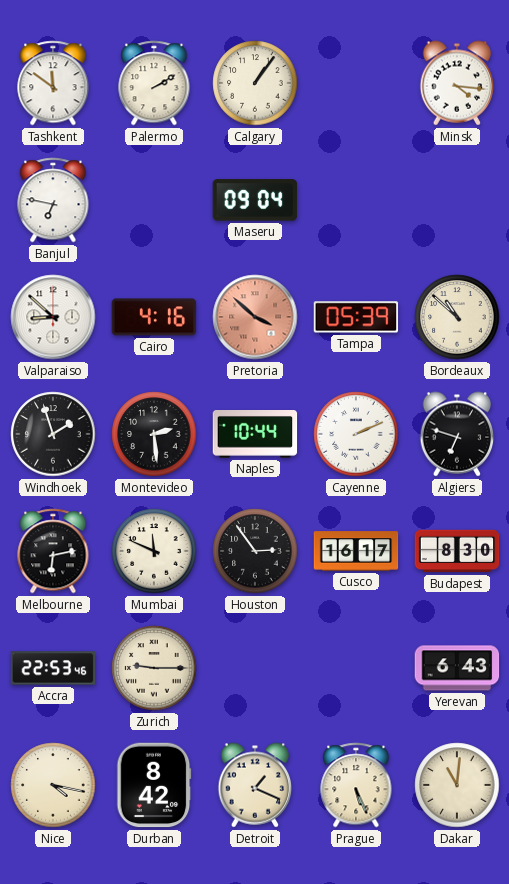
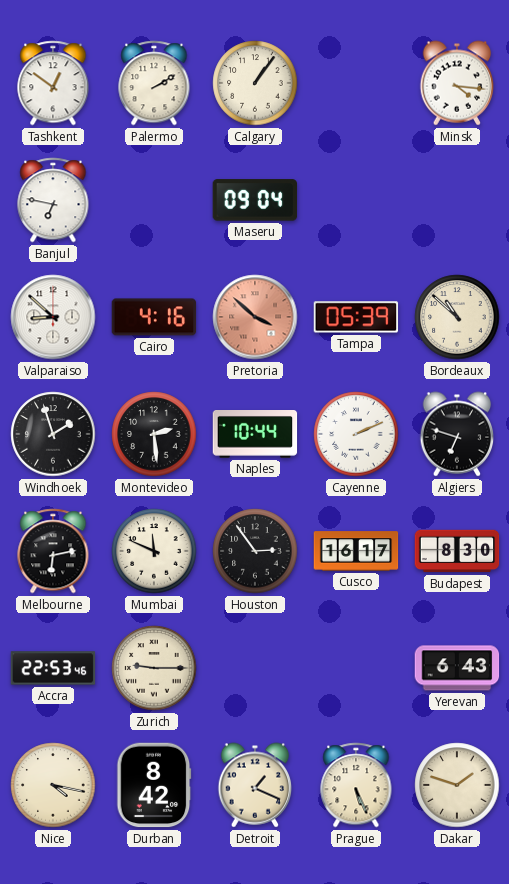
Tashkent: 11:51 -> 12:51
Dakar: 11:01 -> 1:48
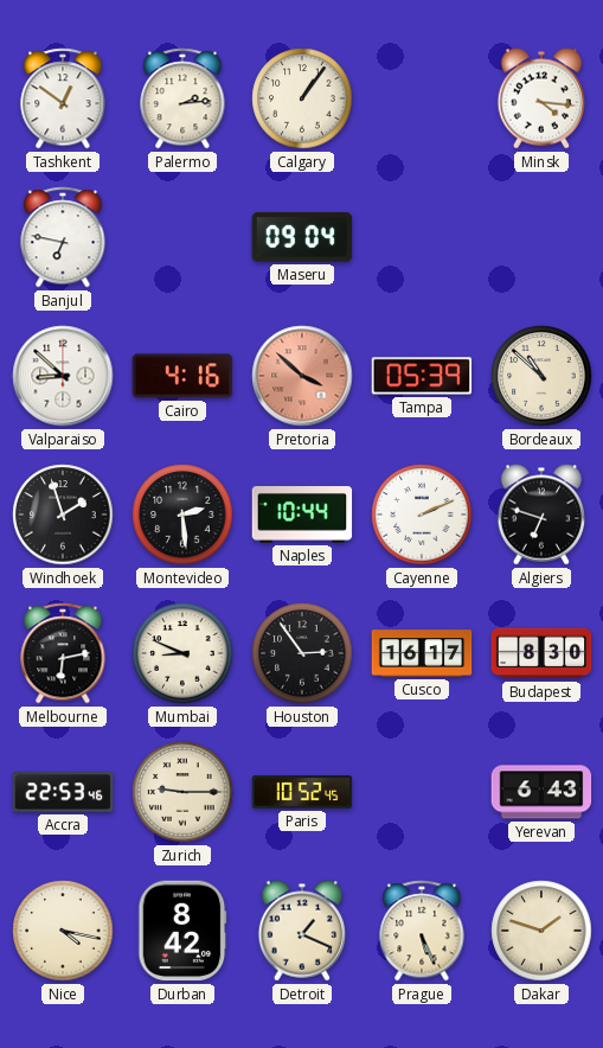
Palermo: 2:10 -> 2:14
Mumbai: 11:49 -> 8:49
Paris: none -> 10:52
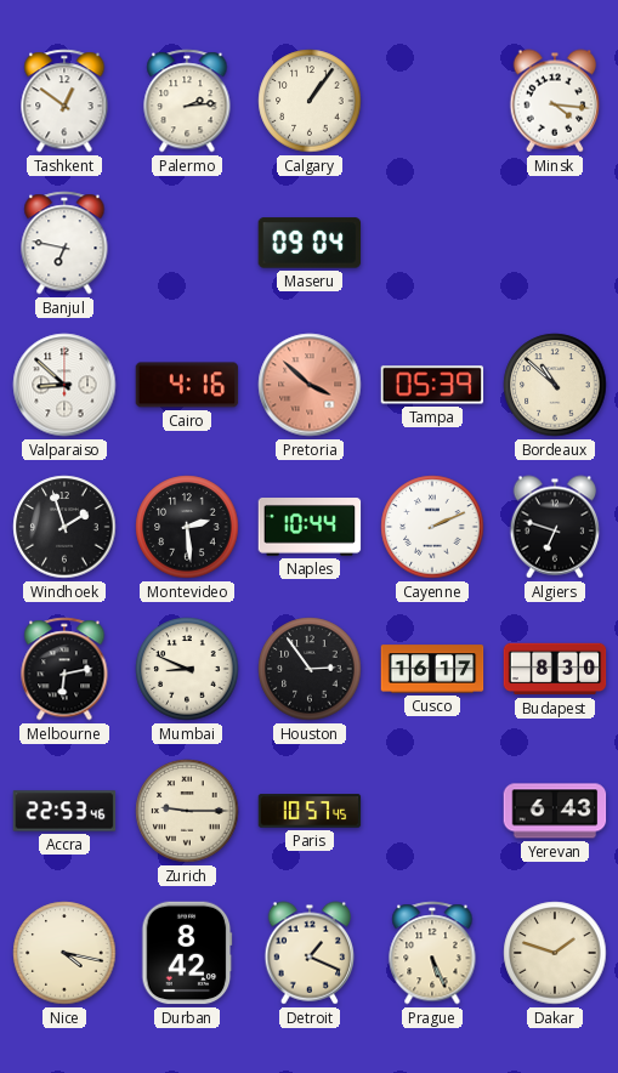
Paris: 10:52 -> 10:57
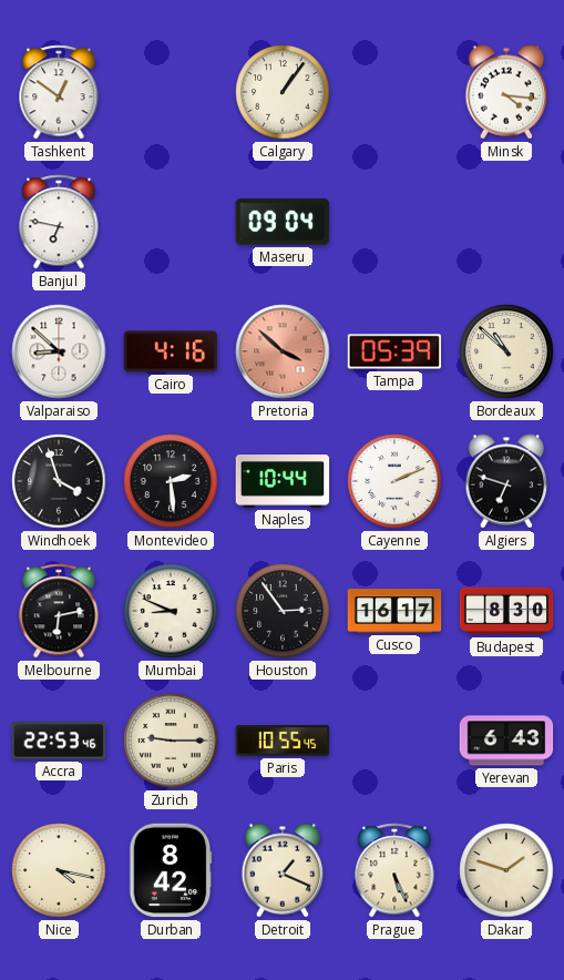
Palermo: 2:14 -> none
Windhoek: 1:57 -> 3:57
Paris: 10:57 -> 10:55
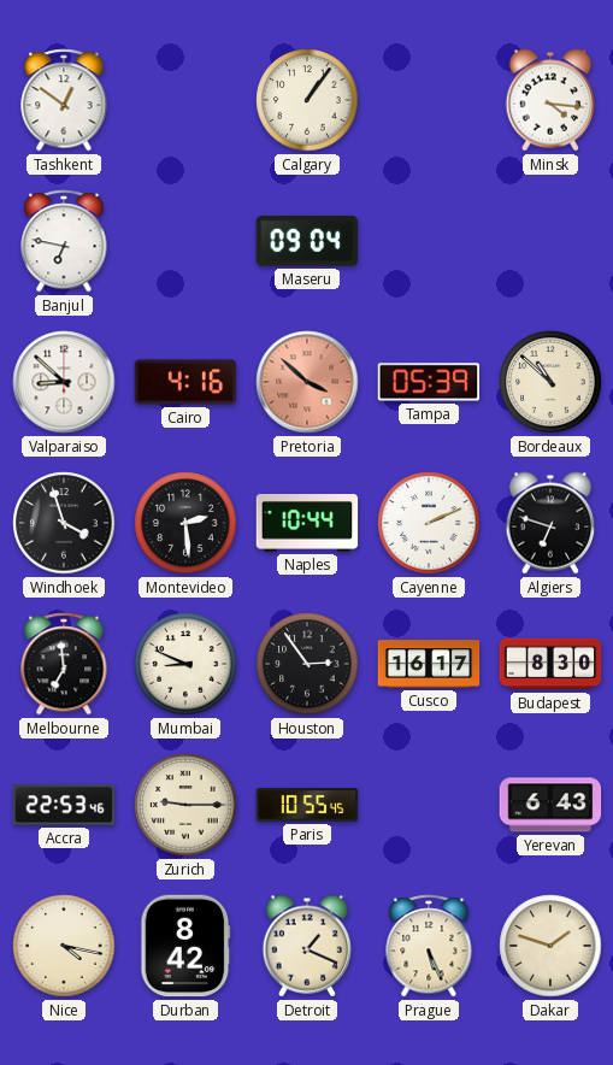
Melbourne: 6:13 -> 6:59
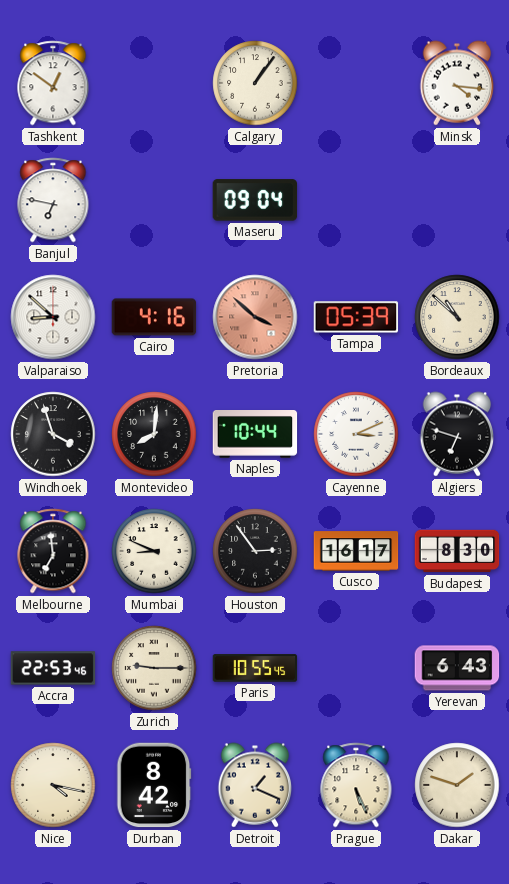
Montevideo: 2:29 -> 8:01
Cayenne: 2:11 -> 3:11
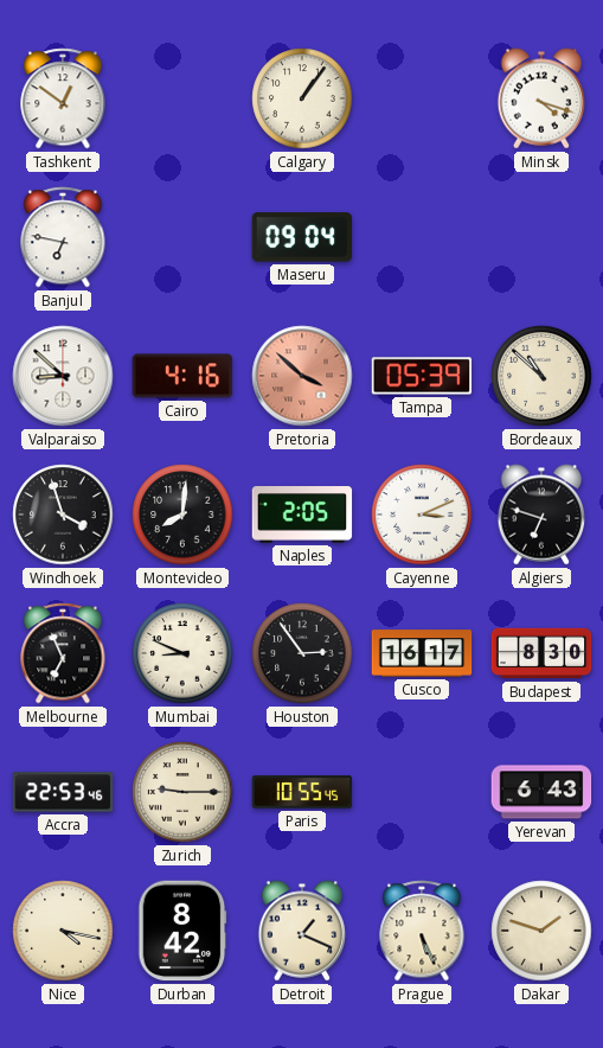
Minsk: 4:16 -> 4:18
Naples: 10:44 -> 2:05
Melbourne: 6:59 -> 6:56
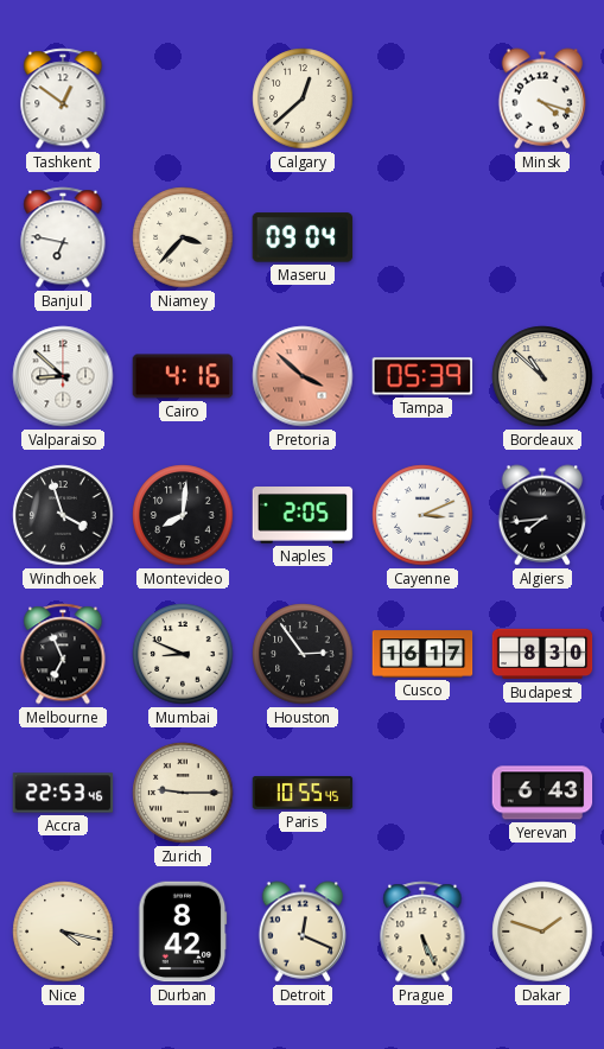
Calgary: 1:06 -> 12:38
Niamey: none -> 3:37
Algiers: 6:48 -> 7:44
Detroit: 1:19 -> 12:19
